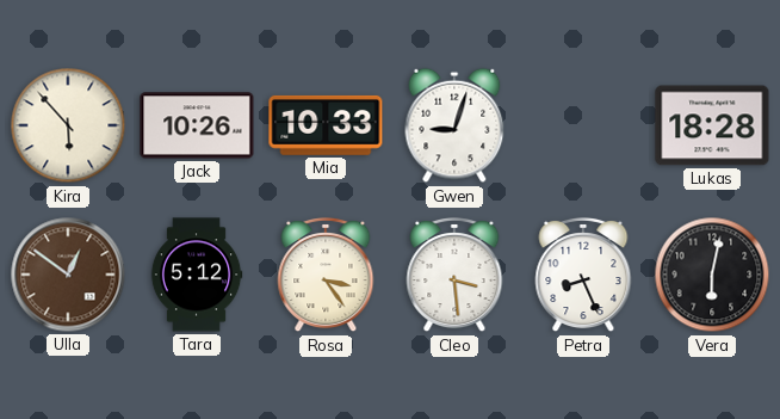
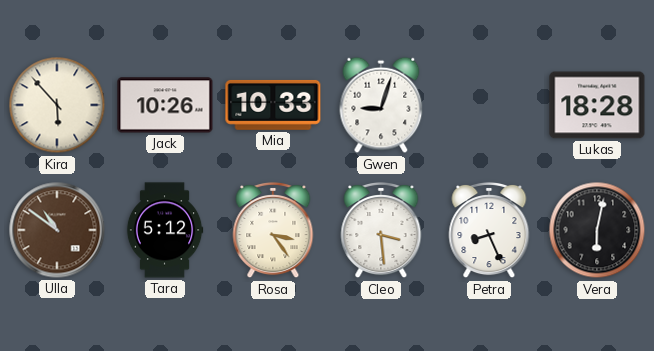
Ulla: 12:51 -> 10:51
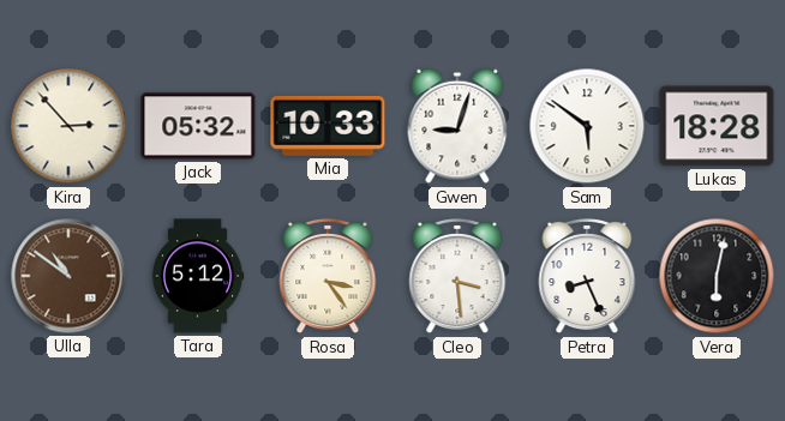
Kira: 5:53 -> 2:53
Jack: 10:26 -> 05:32
Sam: none -> 5:51
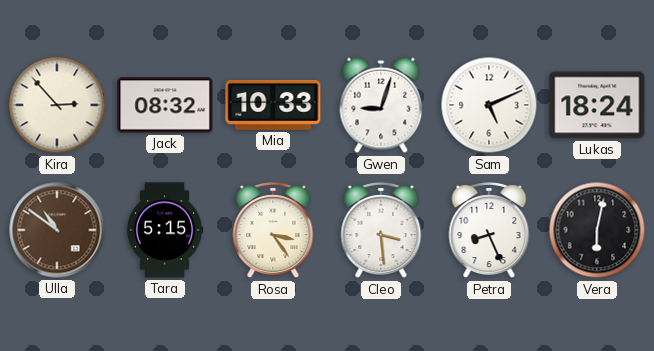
Jack: 05:32 -> 08:32
Sam: 5:51 -> 5:11
Lukas: 18:28 -> 18:24
Tara: 5:12 -> 5:15
